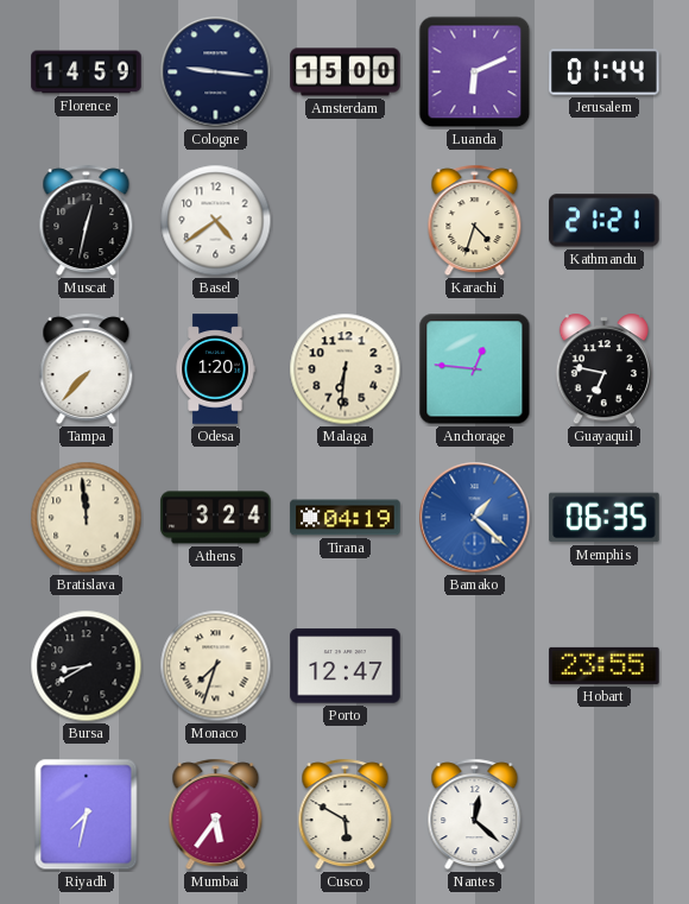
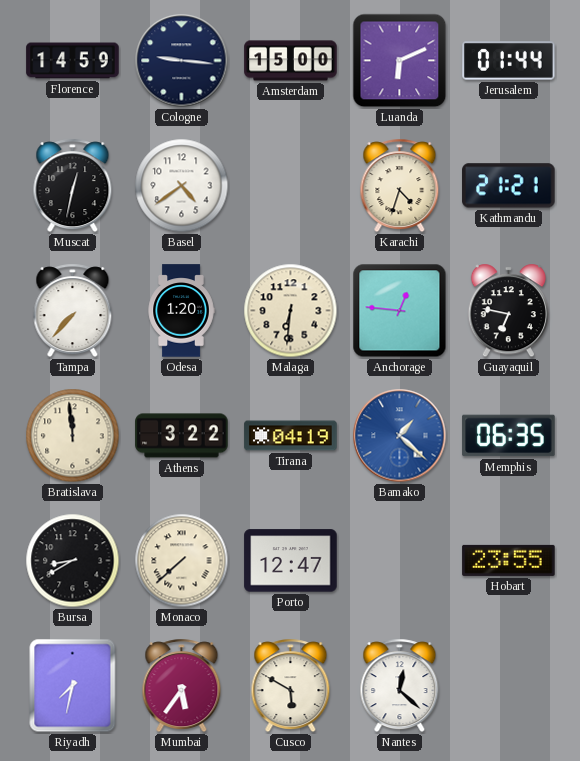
Athens: 3:24 -> 3:22
Monaco: 7:33 -> 7:38
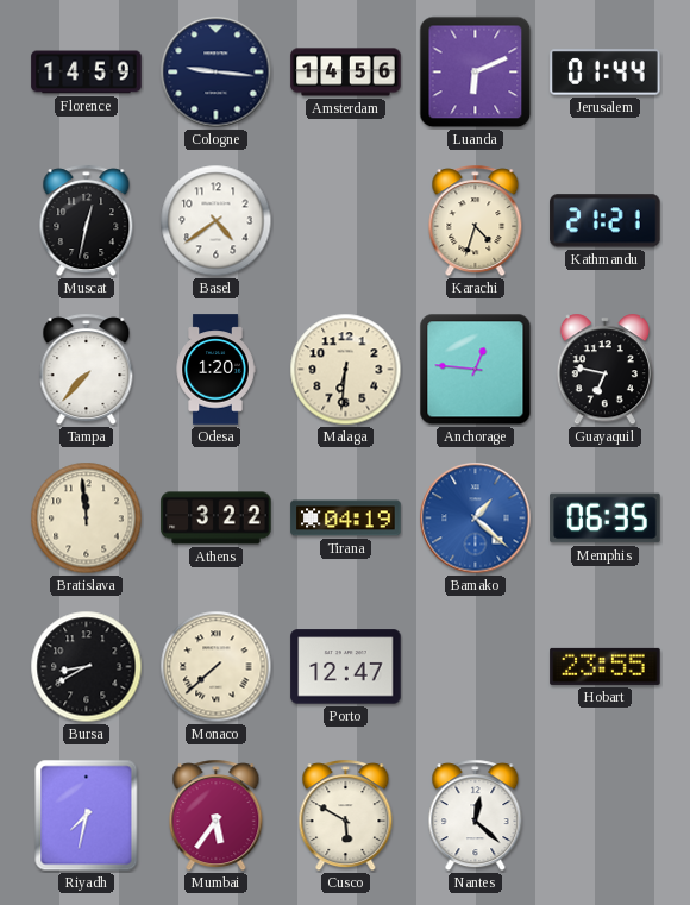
Amsterdam: 15:00 -> 14:56
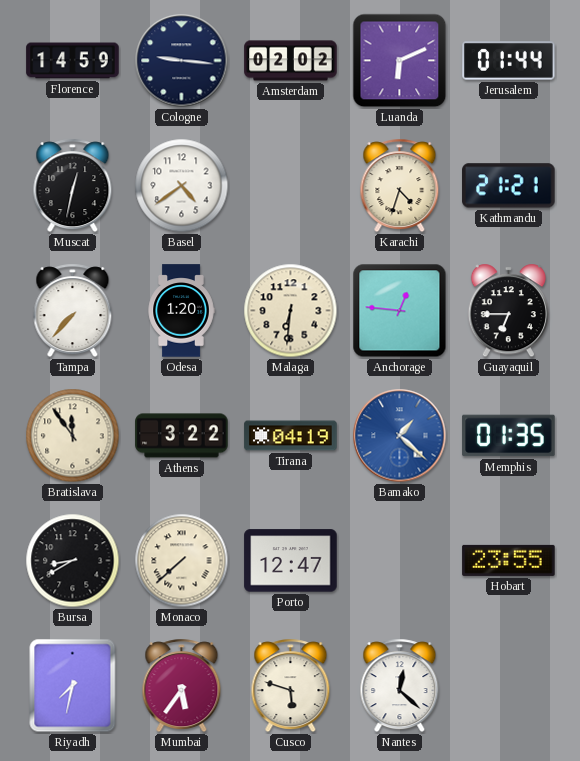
Amsterdam: 14:56 -> 02:02
Guayaquil: 6:47 -> 6:45
Bratislava: 11:59 -> 11:54
Memphis: 06:35 -> 01:35
Cusco: 5:50 -> 5:48
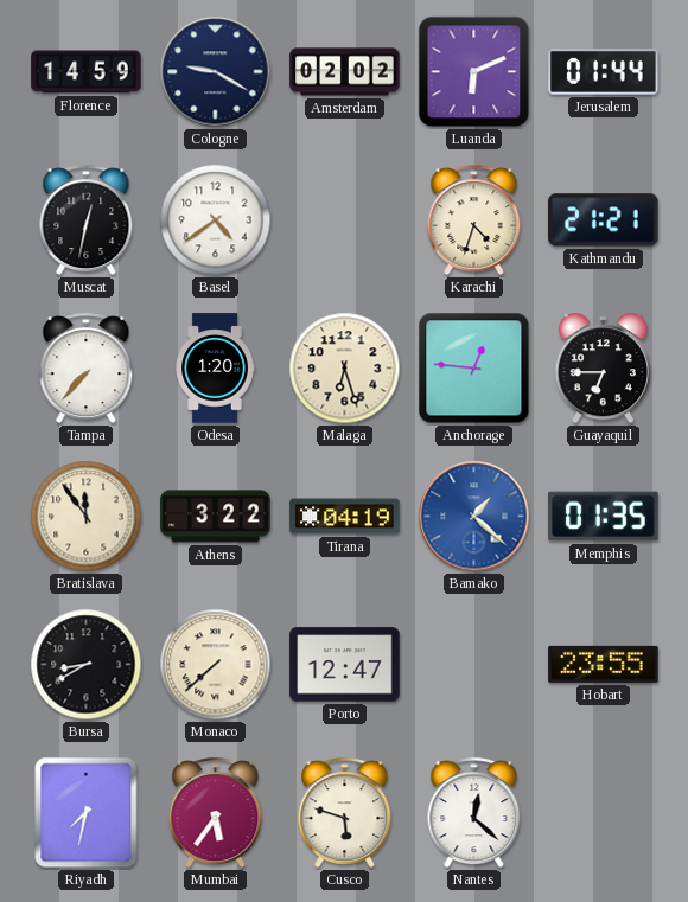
Cologne: 9:16 -> 9:20
Malaga: 6:31 -> 6:27
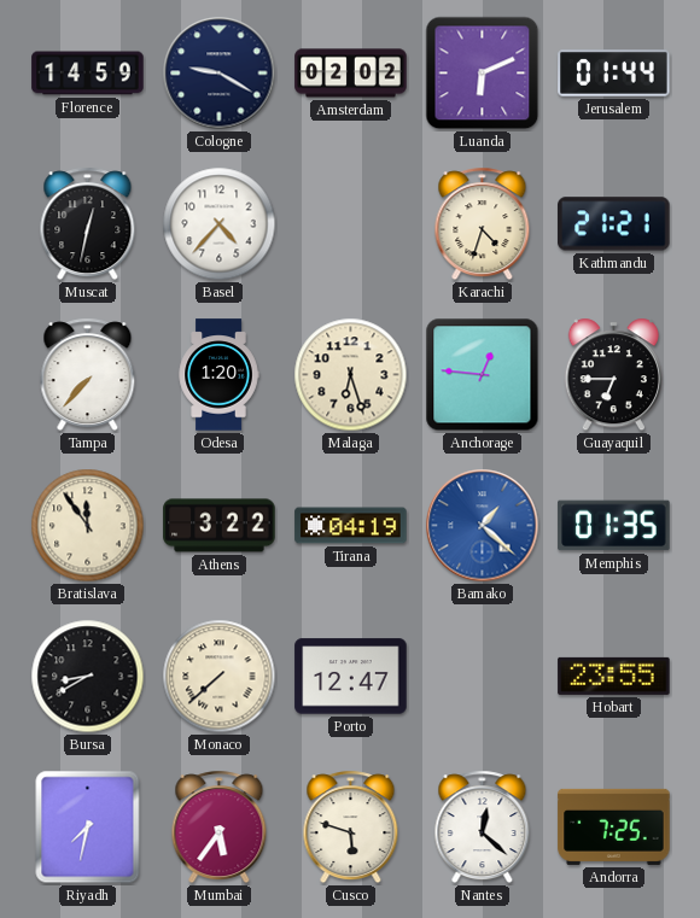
Basel: 4:39 -> 4:37
Andorra: none -> 7:25
